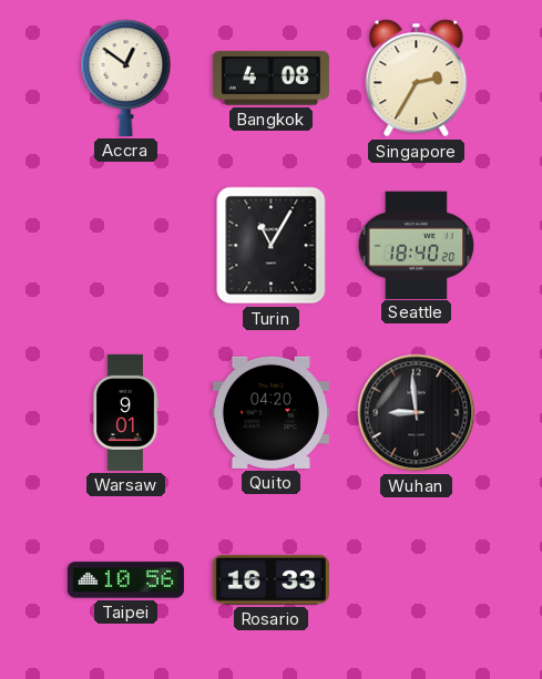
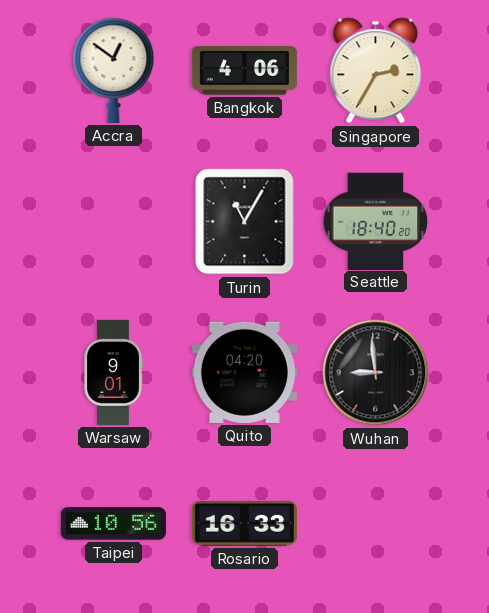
Bangkok: 4:08 -> 4:06
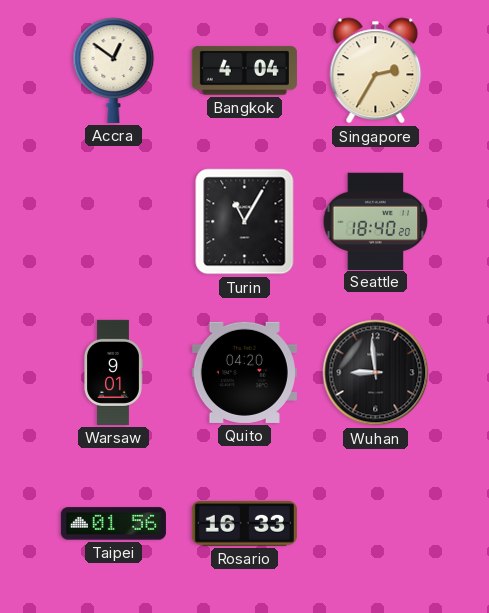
Bangkok: 4:06 -> 4:04
Taipei: 10:56 -> 01:56
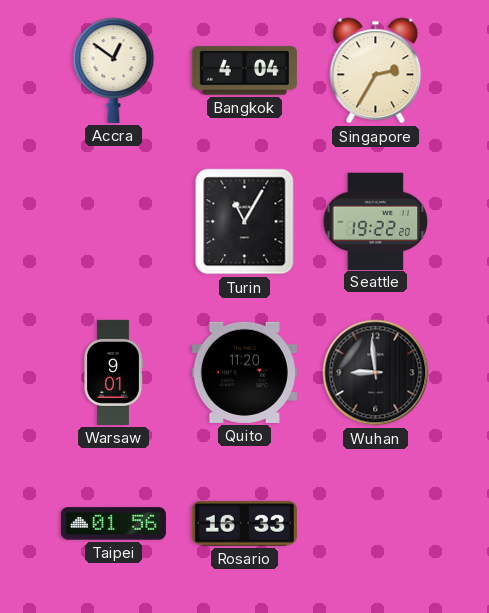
Seattle: 18:40 -> 19:22
Quito: 04:20 -> 11:20
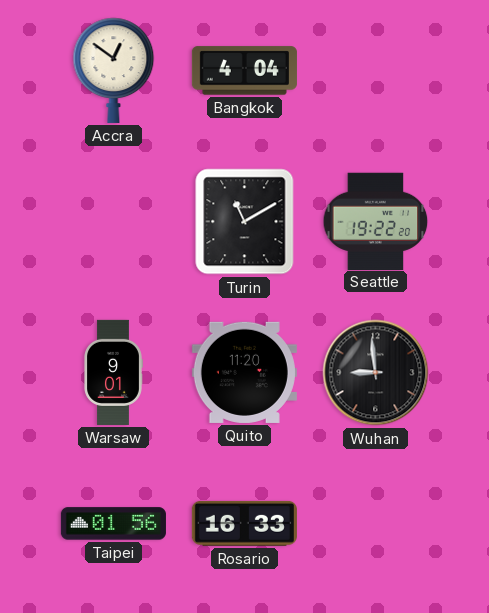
Singapore: 2:35 -> none
Turin: 11:05 -> 11:10
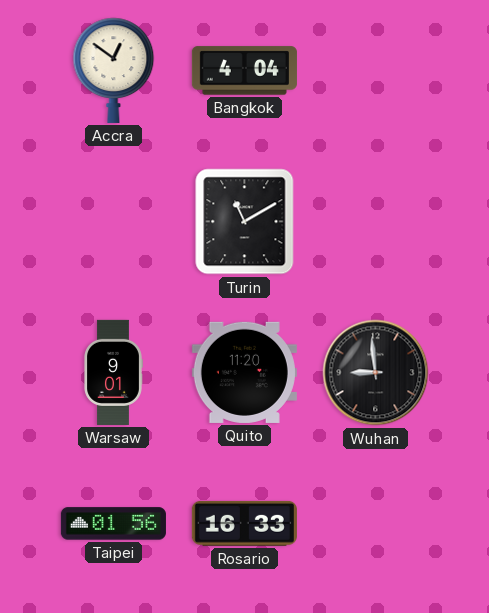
Seattle: 19:22 -> none
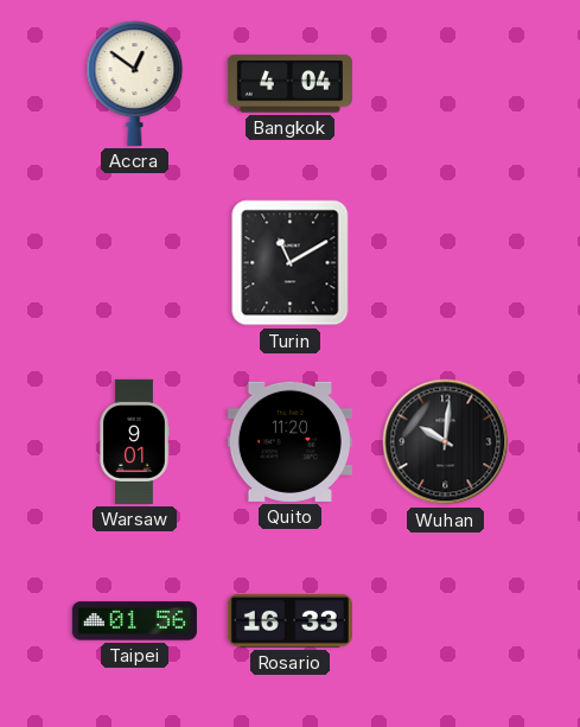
Wuhan: 8:59 -> 10:01
